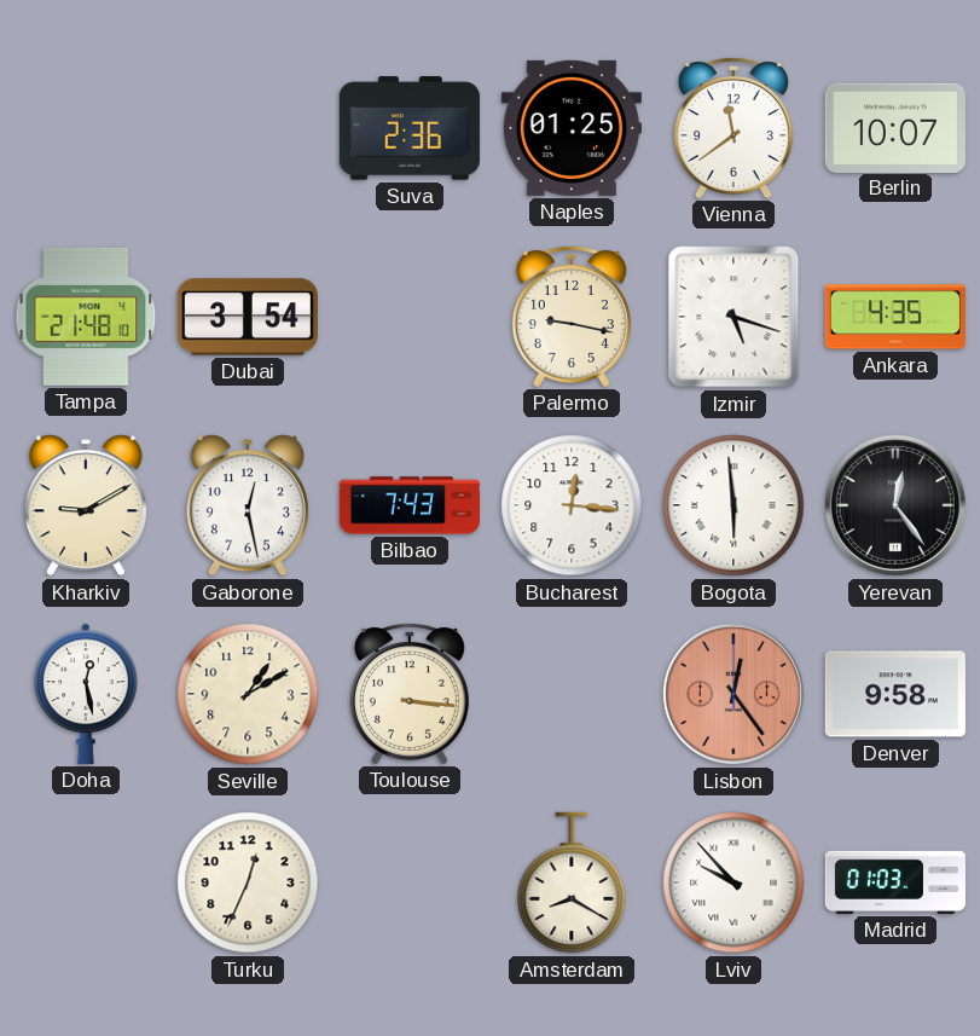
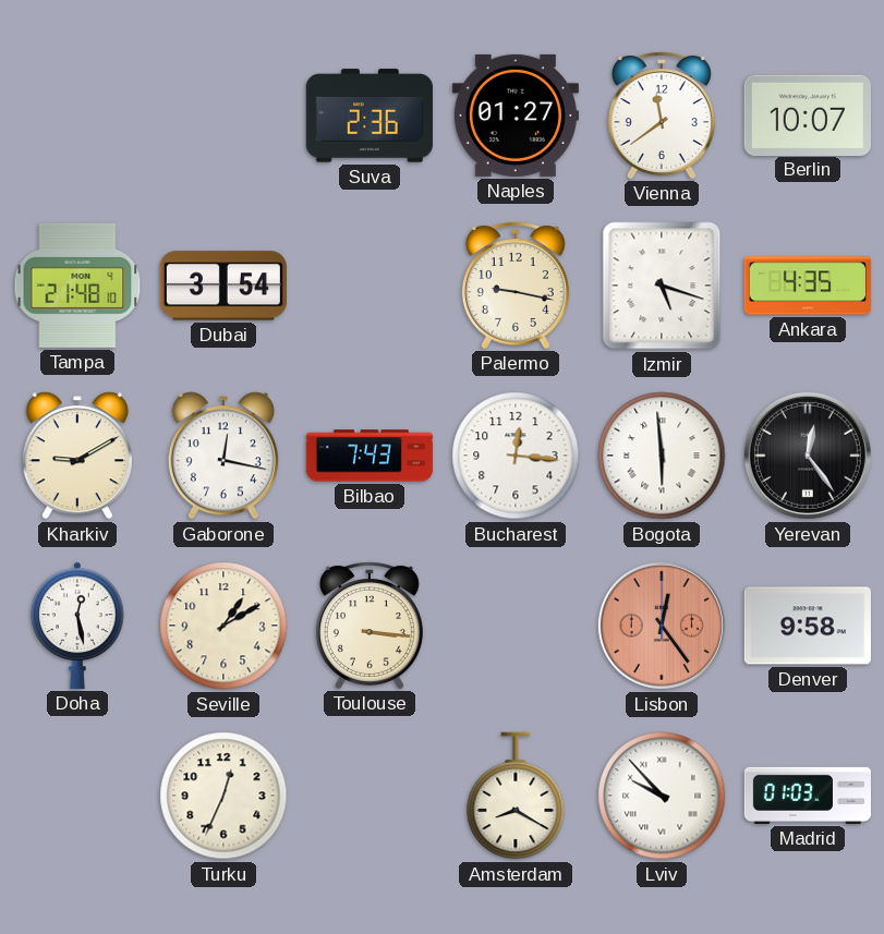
Naples: 01:25 -> 01:27
Gaborone: 12:28 -> 12:17
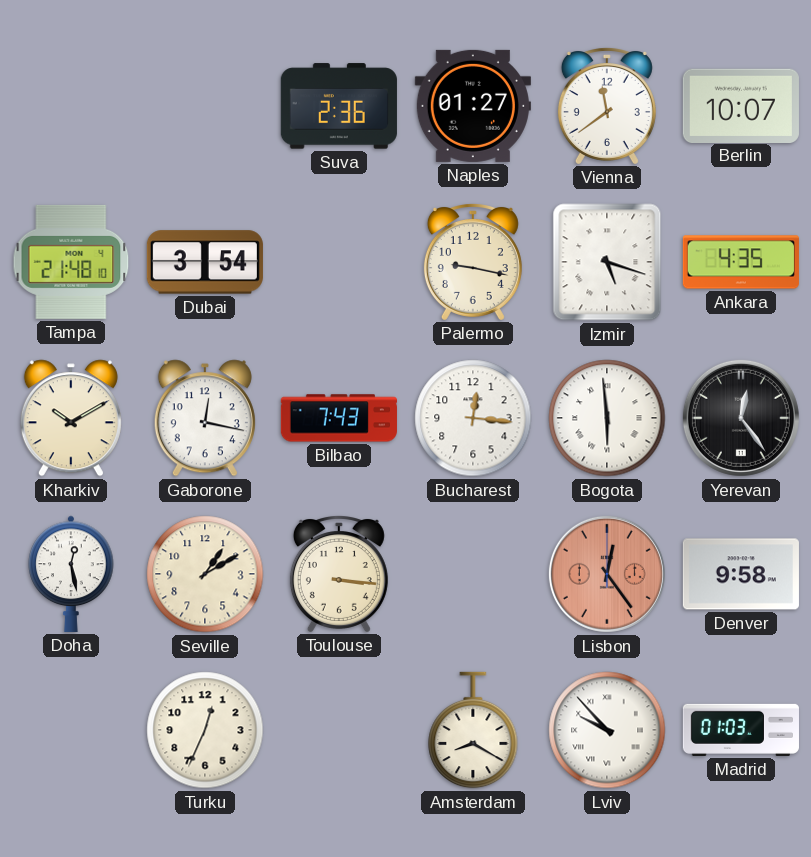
Kharkiv: 9:10 -> 10:10
